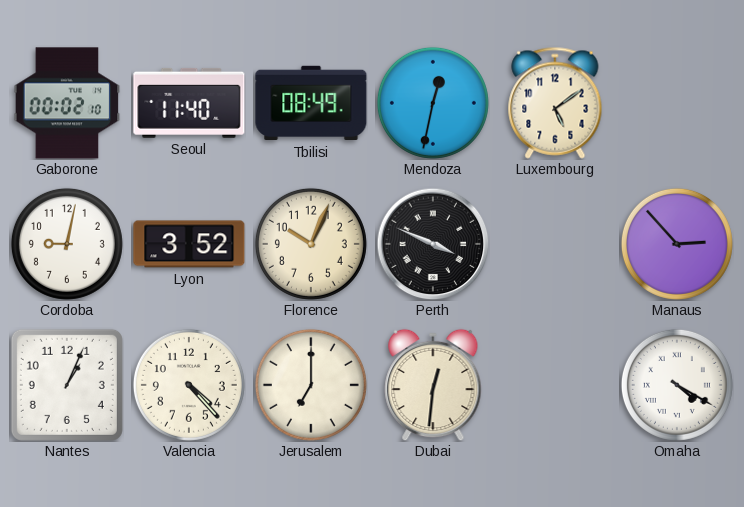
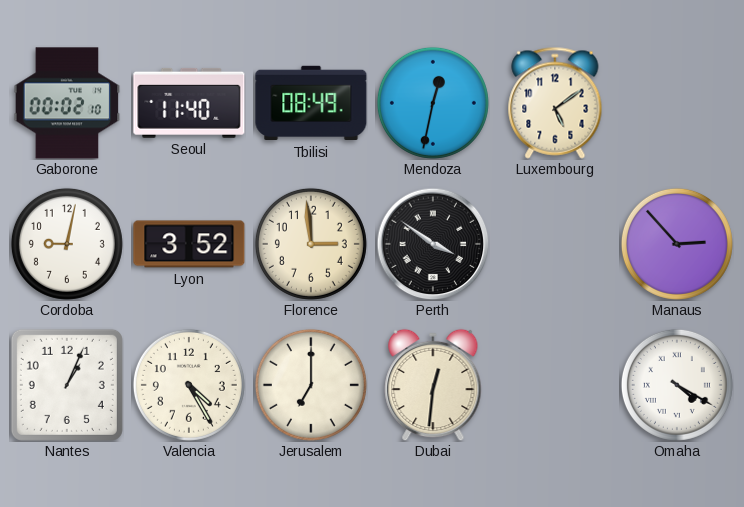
Florence: 10:04 -> 2:59
Perth: 3:49 -> 3:51
Valencia: 4:23 -> 4:25
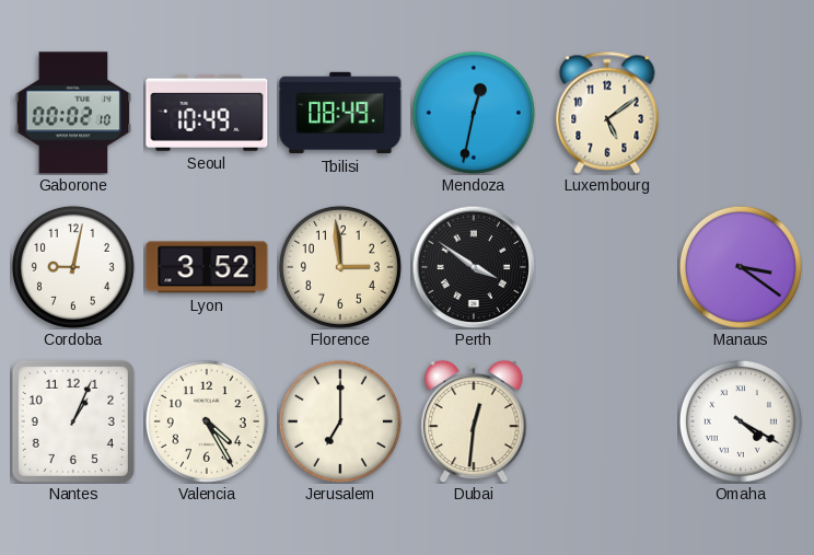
Seoul: 11:40 -> 10:49
Manaus: 2:53 -> 3:21
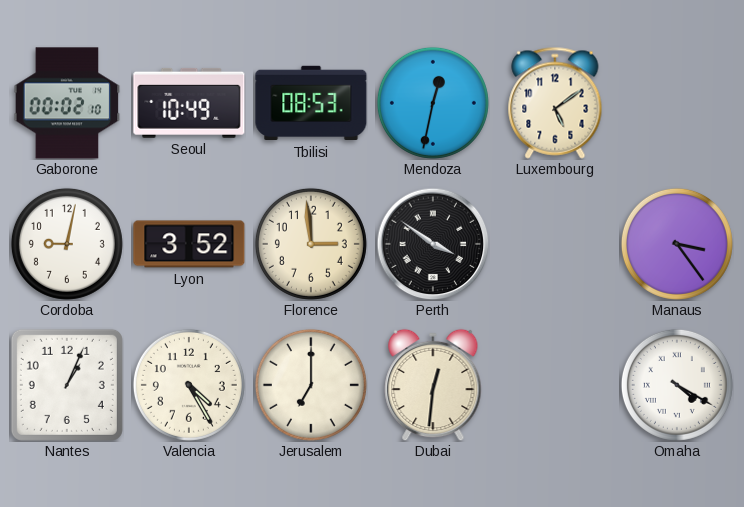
Tbilisi: 08:49 -> 08:53
Manaus: 3:21 -> 3:24
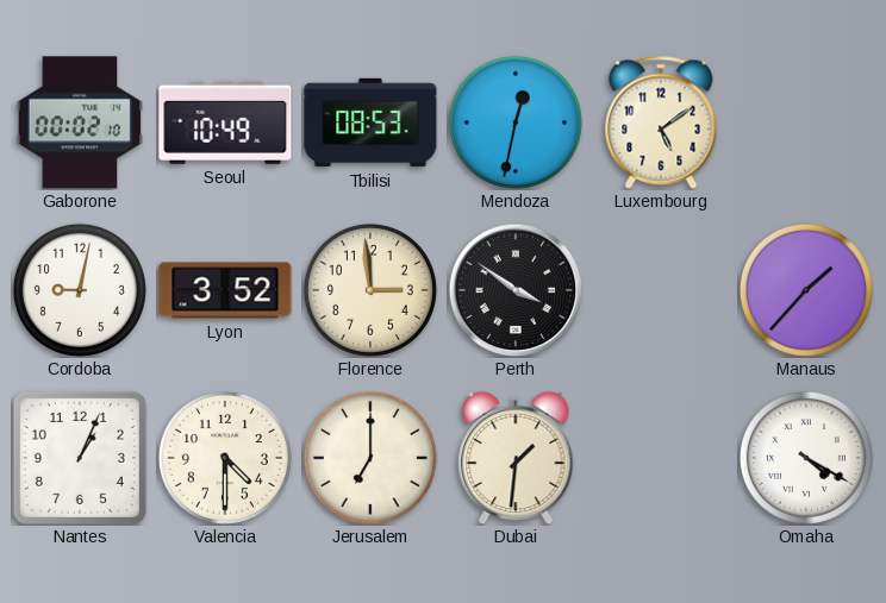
Manaus: 3:24 -> 1:37
Valencia: 4:25 -> 4:30
Dubai: 12:31 -> 1:31
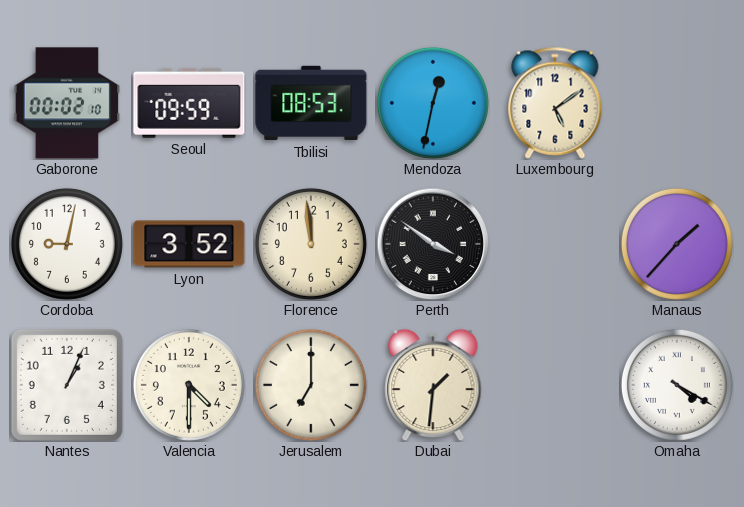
Seoul: 10:49 -> 09:59
Florence: 2:59 -> 11:59
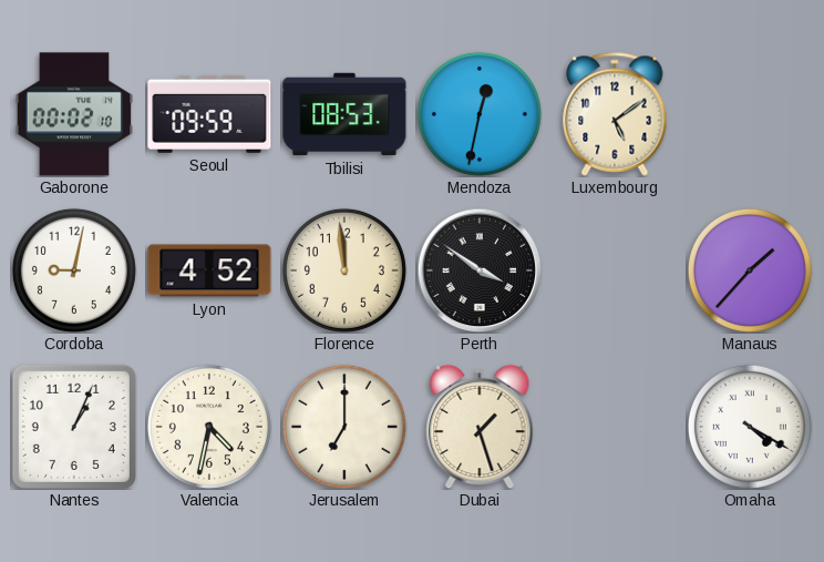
Lyon: 3:52 -> 4:52
Valencia: 4:30 -> 4:32
Dubai: 1:31 -> 1:27
